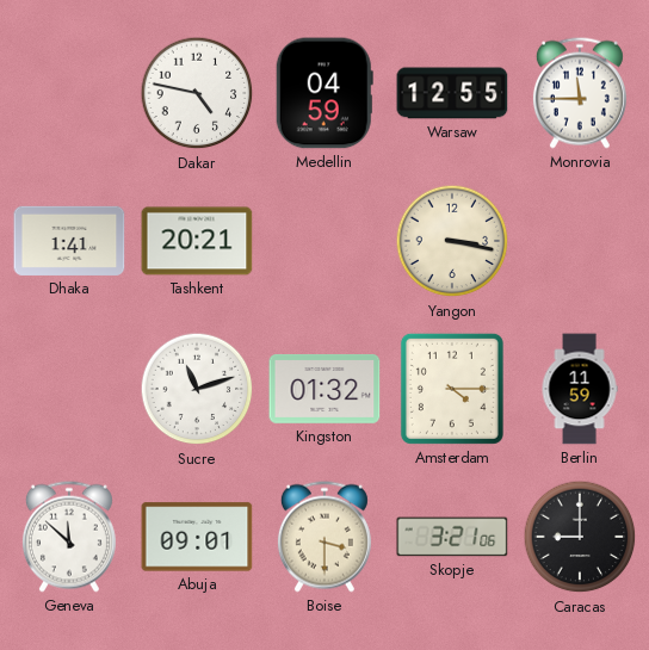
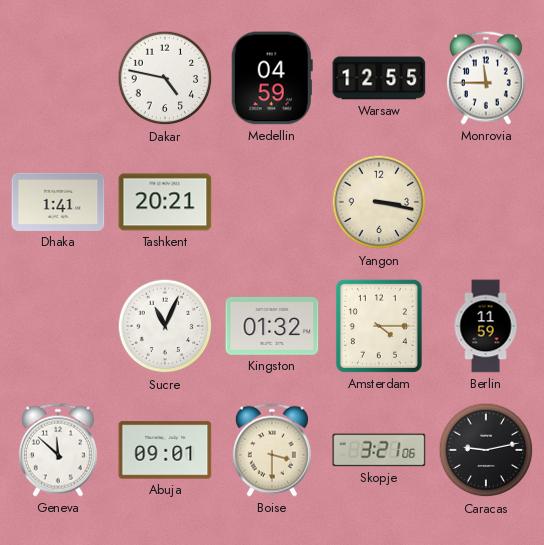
Sucre: 11:12 -> 11:04
Caracas: 9:00 -> 9:13
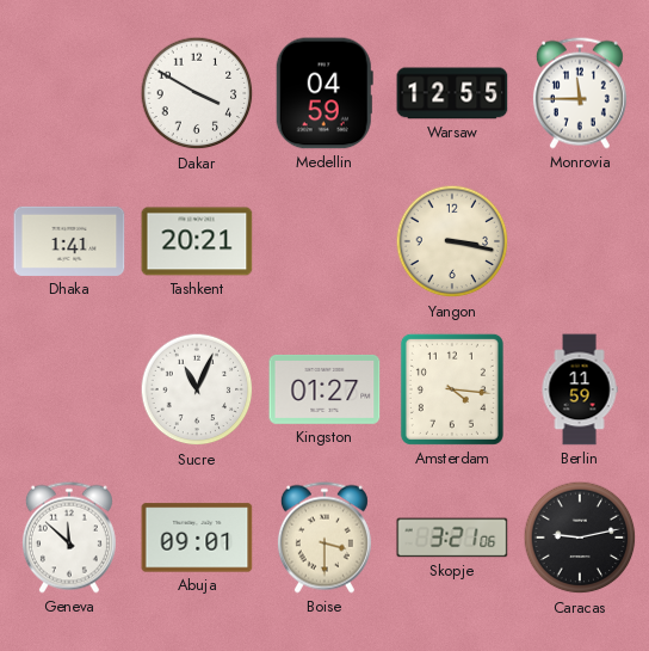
Dakar: 4:47 -> 3:50
Kingston: 01:32 -> 01:27
Amsterdam: 4:15 -> 4:16
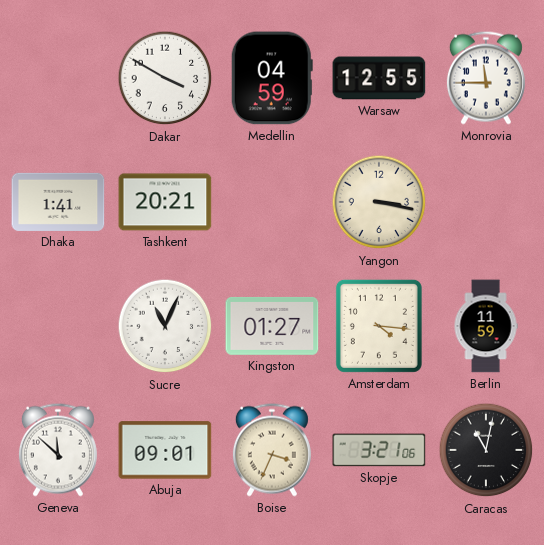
Boise: 3:30 -> 3:34
Caracas: 9:13 -> 11:02
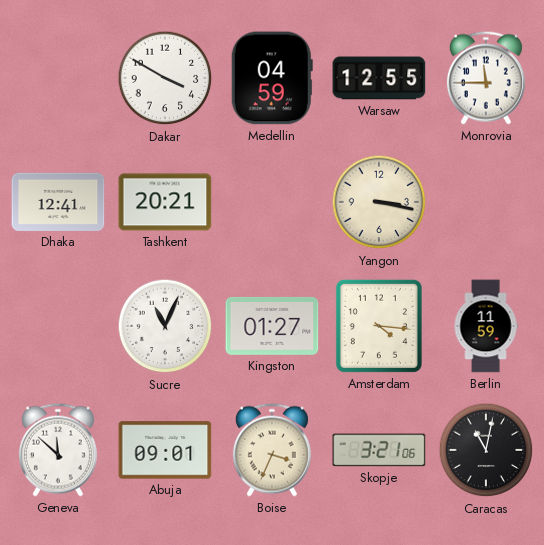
Dhaka: 1:41 -> 12:41
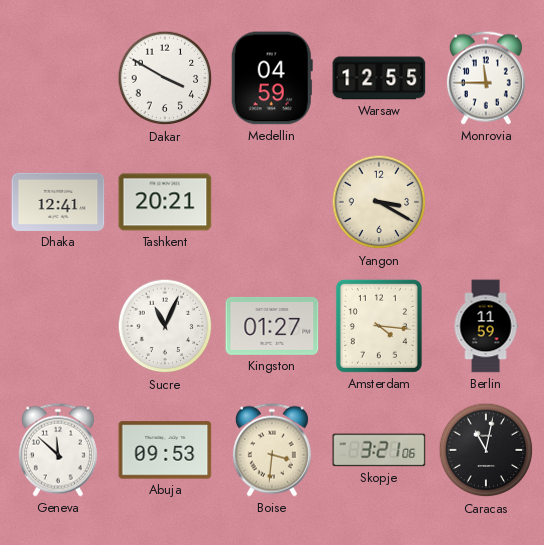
Yangon: 3:17 -> 3:20
Abuja: 09:01 -> 09:53
Boise: 3:34 -> 3:31
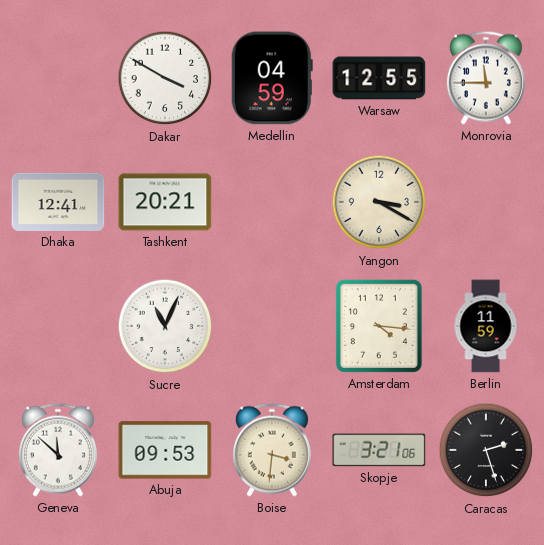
Kingston: 01:27 -> none
Caracas: 11:02 -> 2:27
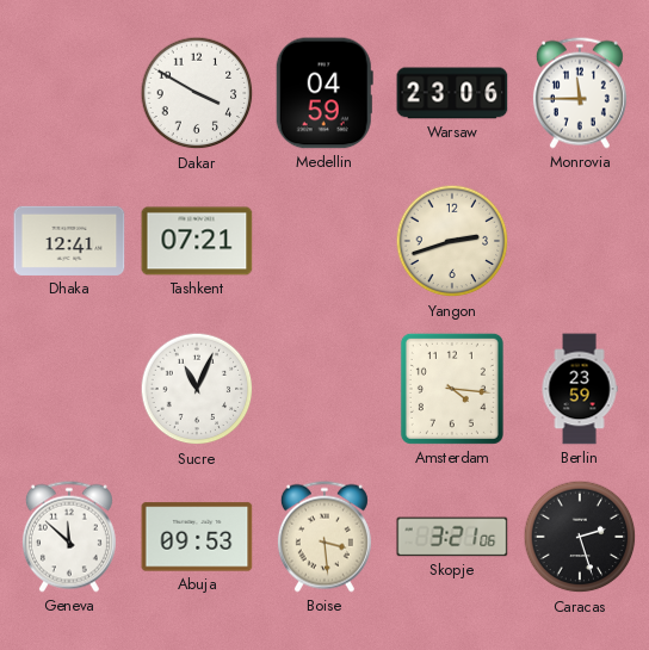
Warsaw: 12:55 -> 23:06
Tashkent: 20:21 -> 07:21
Yangon: 3:20 -> 2:42
Berlin: 11:59 -> 23:59
Boise: 3:31 -> 3:29
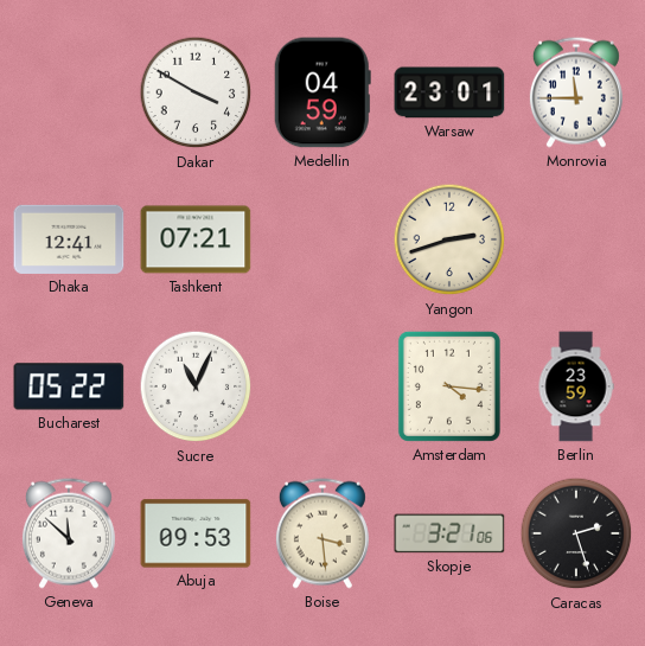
Warsaw: 23:06 -> 23:01
Bucharest: none -> 05:22
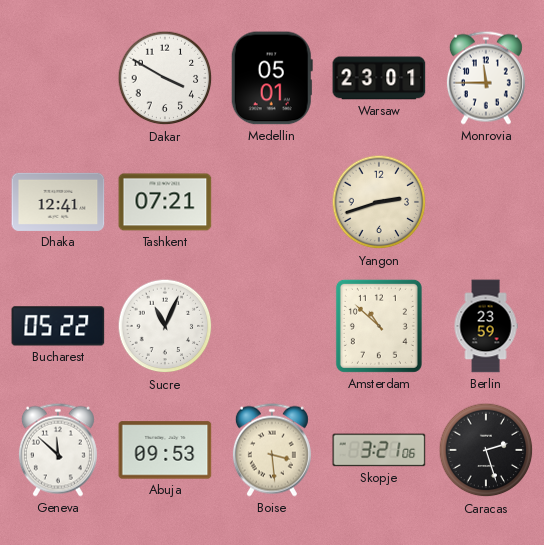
Medellin: 04:59 -> 05:01
Amsterdam: 4:16 -> 10:52
